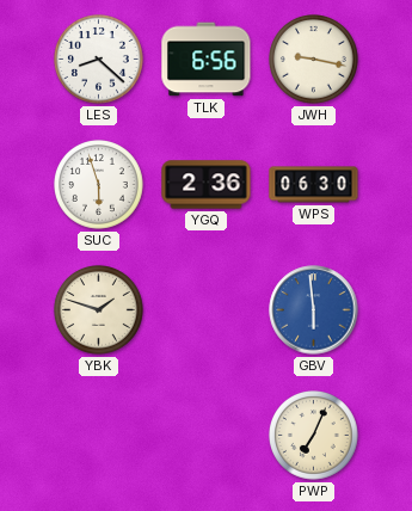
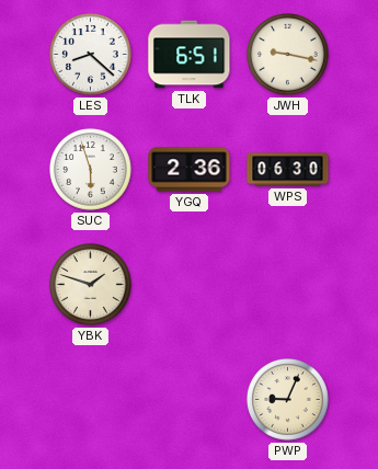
TLK: 6:56 -> 6:51
GBV: 5:59 -> none
PWP: 7:04 -> 9:04
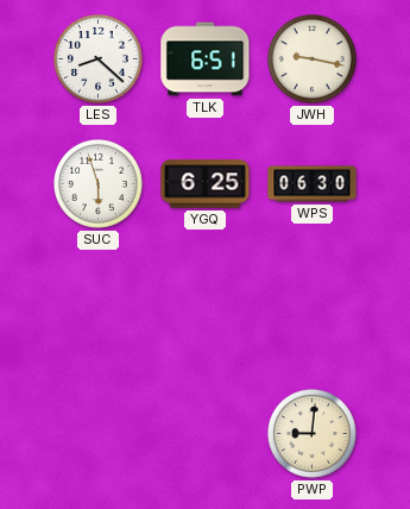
YGQ: 2:36 -> 6:25
YBK: 1:48 -> none
PWP: 9:04 -> 9:01
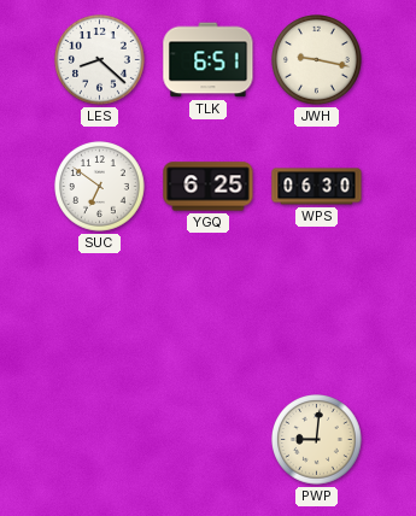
SUC: 5:57 -> 6:51
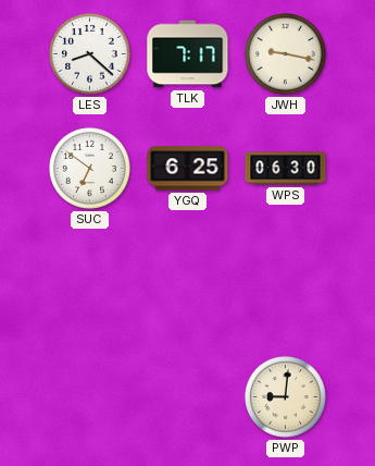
TLK: 6:51 -> 7:17
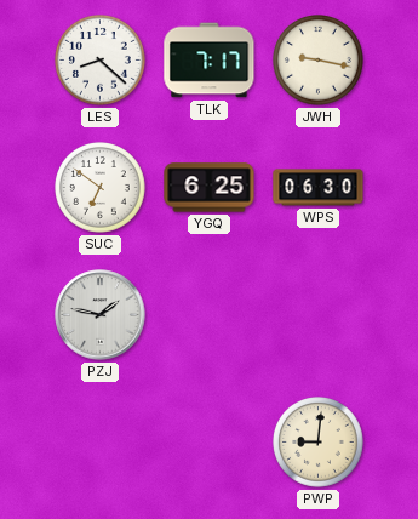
PZJ: none -> 1:47
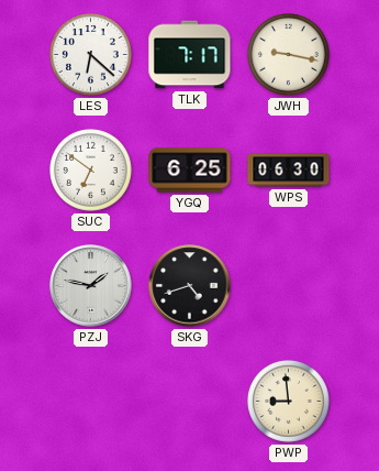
LES: 8:22 -> 6:22
SKG: none -> 4:42
PWP: 9:01 -> 8:59
